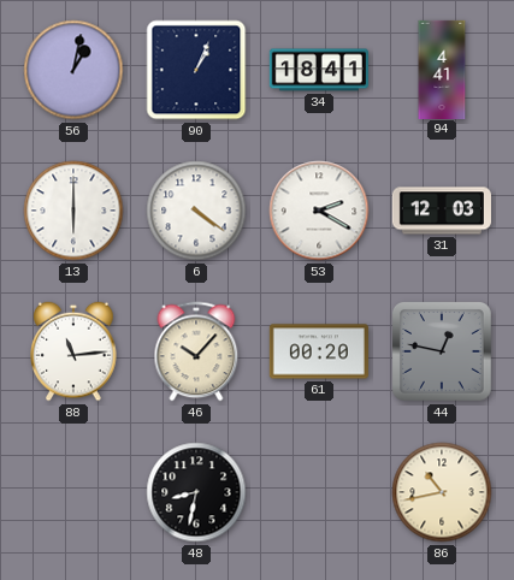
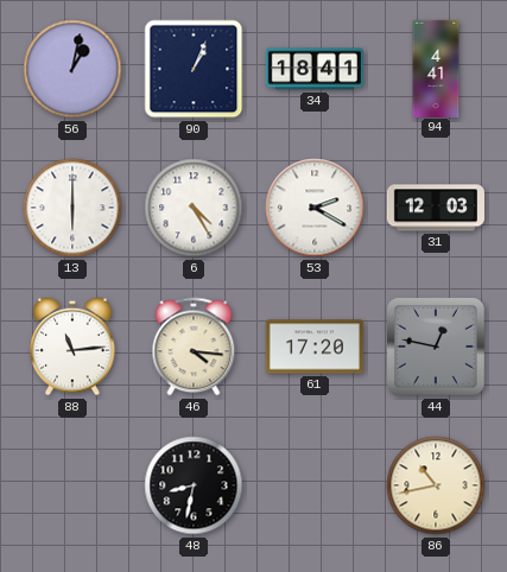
6: 4:21 -> 4:25
46: 10:07 -> 4:16
61: 00:20 -> 17:20
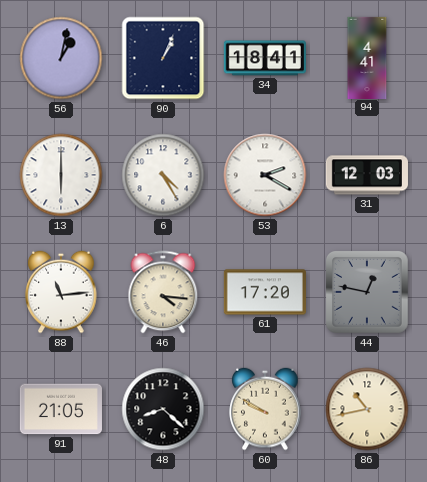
91: none -> 21:05
48: 8:32 -> 8:22
60: none -> 9:50
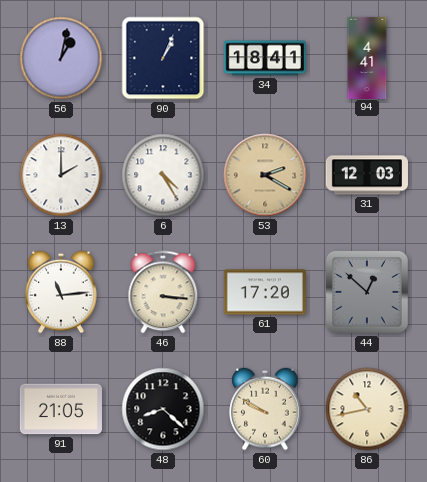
13: 6:00 -> 2:00
53 dial: white -> champagne
46: 4:16 -> 3:16
44: 12:47 -> 12:52
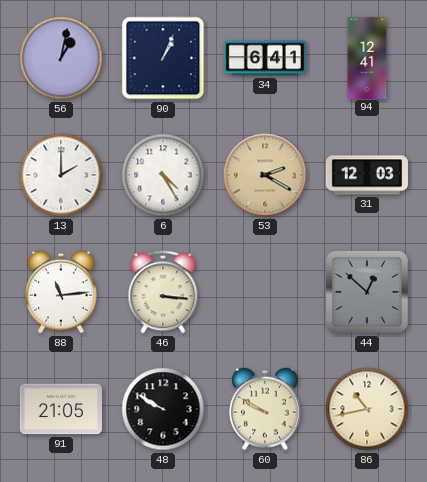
34: 18:41 -> 6:41
94: 4:41 -> 12:41
61: 17:20 -> none
48: 8:22 -> 9:50
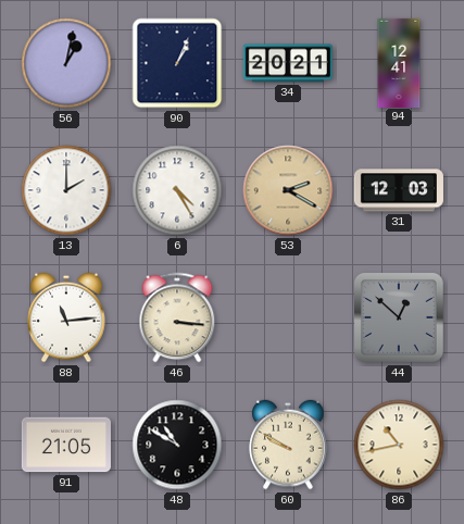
34: 6:41 -> 20:21
48: 9:50 -> 10:50
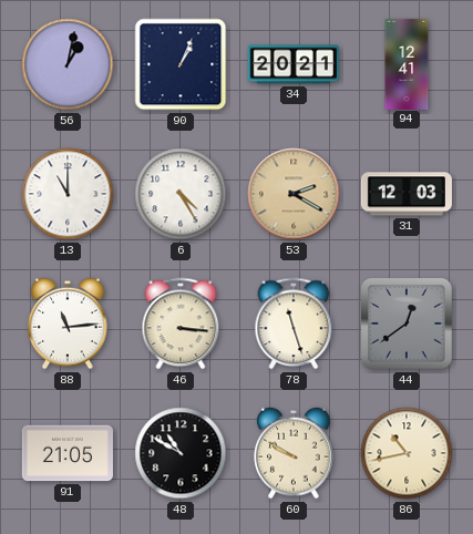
13: 2:00 -> 11:00
78: none -> 11:27
44: 12:52 -> 12:39
